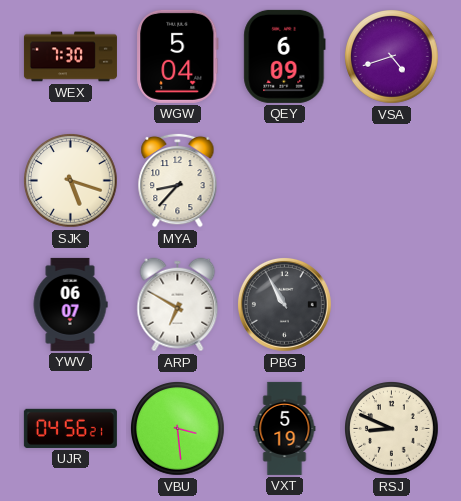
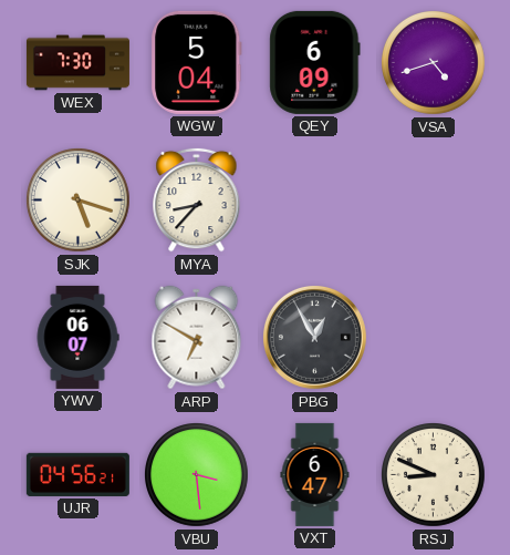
PBG: 10:55 -> 12:55
VXT: 5:19 -> 6:47
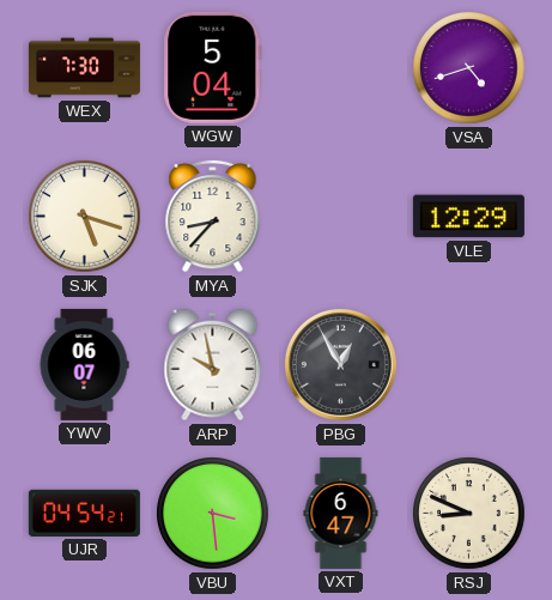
QEY: 6:09 -> none
VLE: none -> 12:29
ARP: 6:50 -> 9:58
UJR: 04:56 -> 04:54
